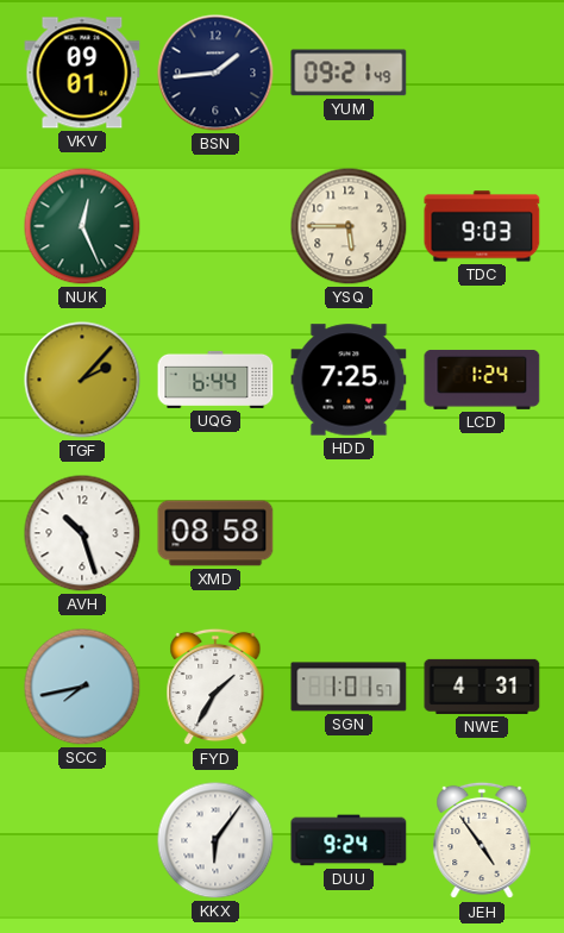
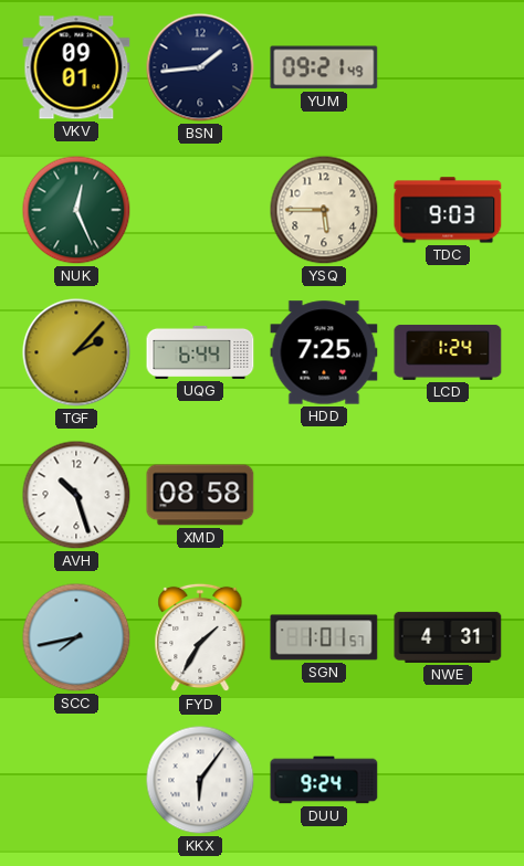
JEH: 4:54 -> none
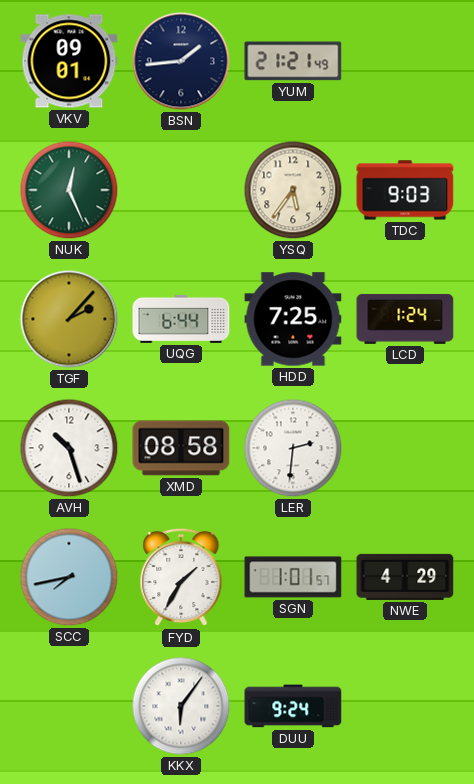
YUM: 09:21 -> 21:21
YSQ: 5:45 -> 5:36
LER: none -> 2:31
NWE: 4:31 -> 4:29
